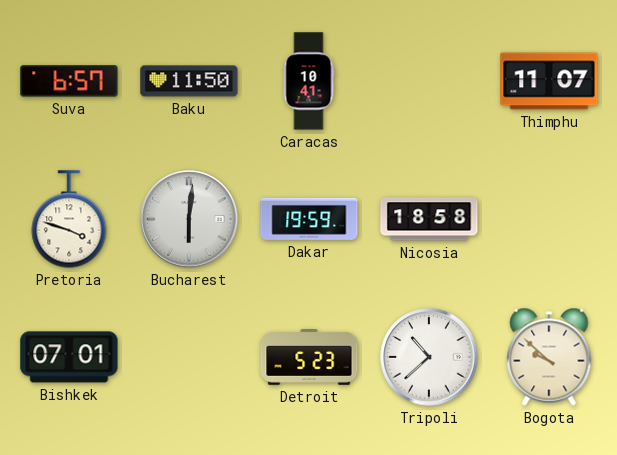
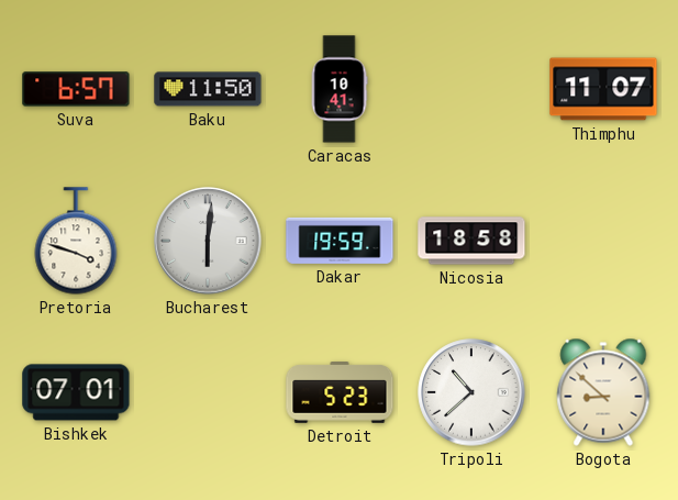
Bogota: 9:52 -> 8:52
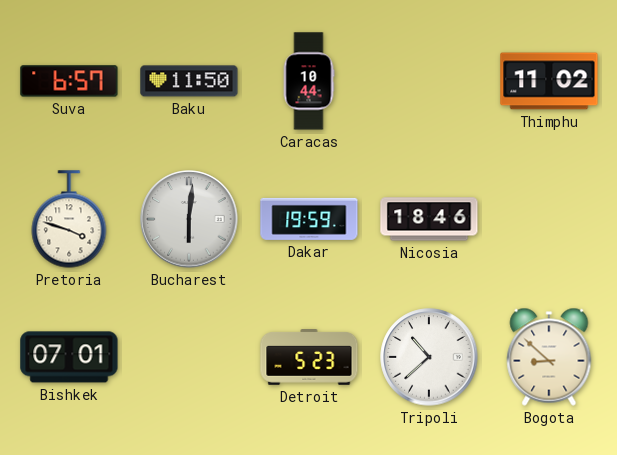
Caracas: 10:41 -> 10:44
Thimphu: 11:07 -> 11:02
Nicosia: 18:58 -> 18:46
